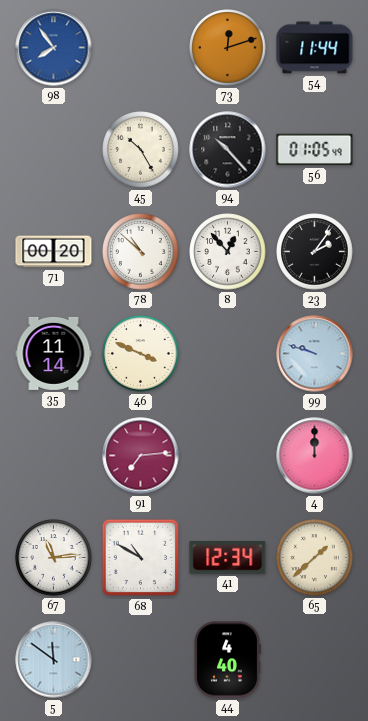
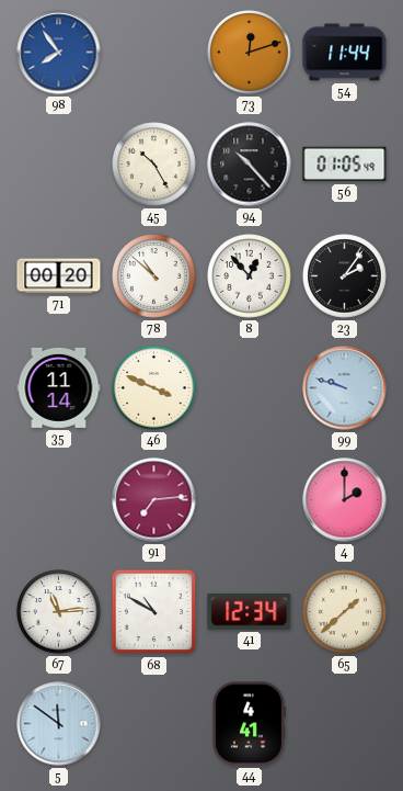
4: 12:00 -> 2:00
44: 4:40 -> 4:41
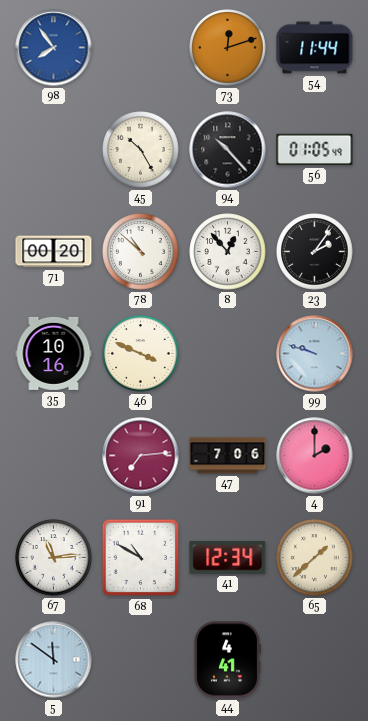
35: 11:14 -> 10:16
47: none -> 7:06
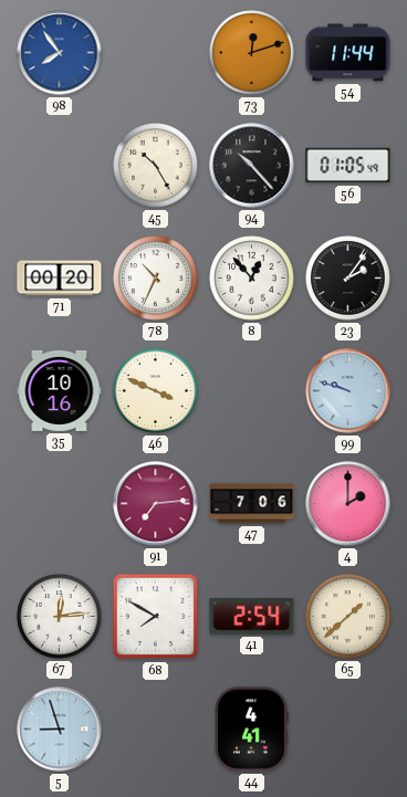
78: 10:52 -> 10:34
67: 11:14 -> 12:14
68: 10:50 -> 7:50
41: 12:34 -> 2:54
5: 11:51 -> 8:57
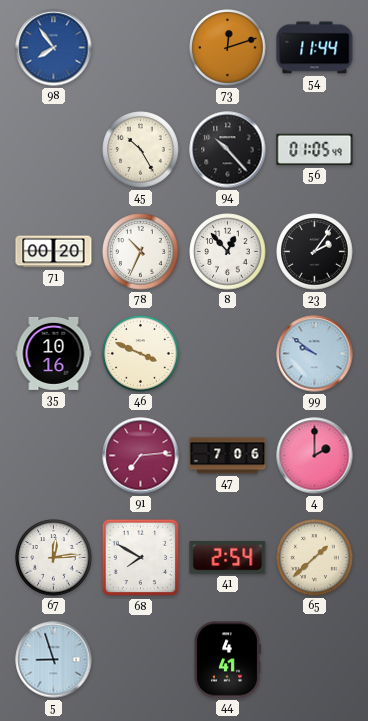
99: 9:48 -> 9:51
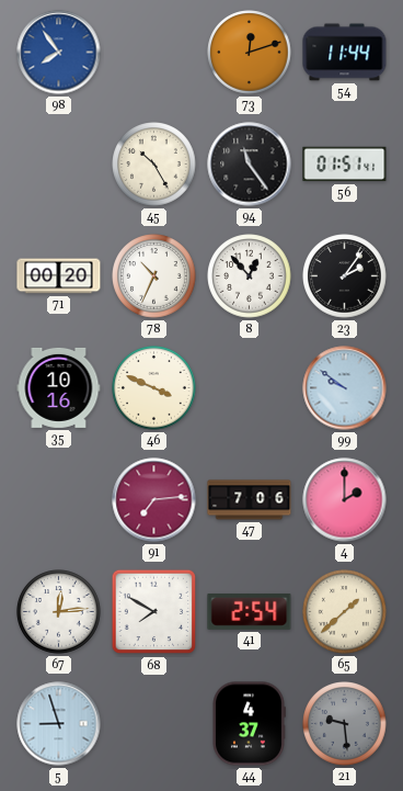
94: 10:23 -> 11:24
56: 01:05 -> 01:51
44: 4:41 -> 4:37
21: none -> 9:29
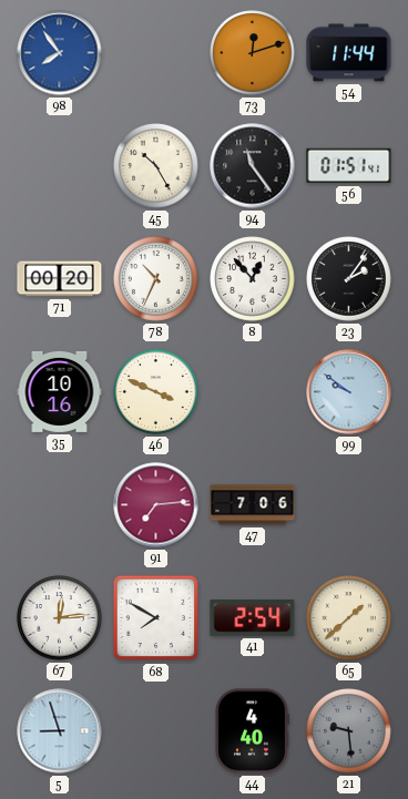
4: 2:00 -> none
44: 4:37 -> 4:40
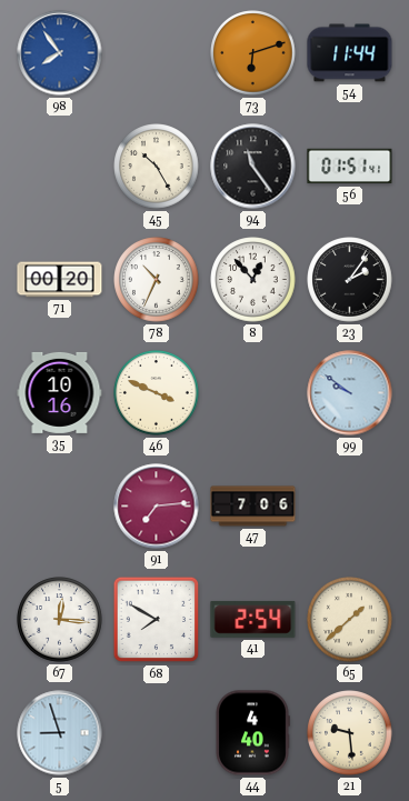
73: 12:12 -> 6:12
67: 12:14 -> 12:16
21 dial: grey -> cream
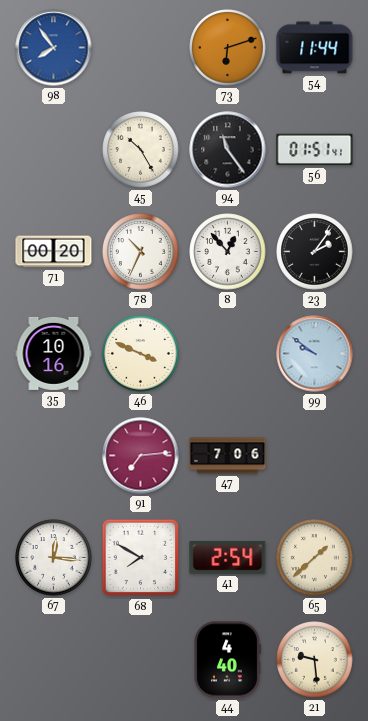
5: 8:57 -> none
